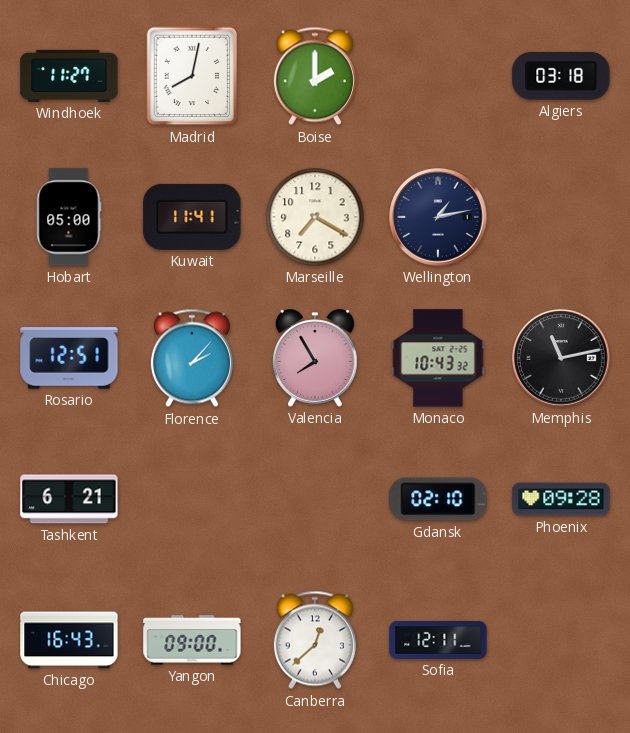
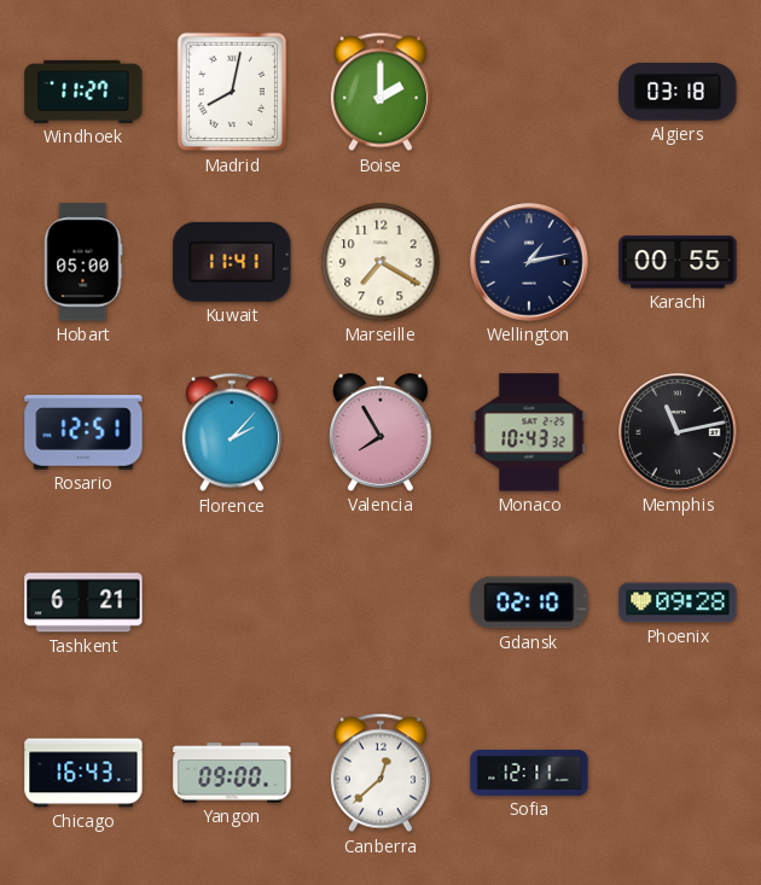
Karachi: none -> 00:55
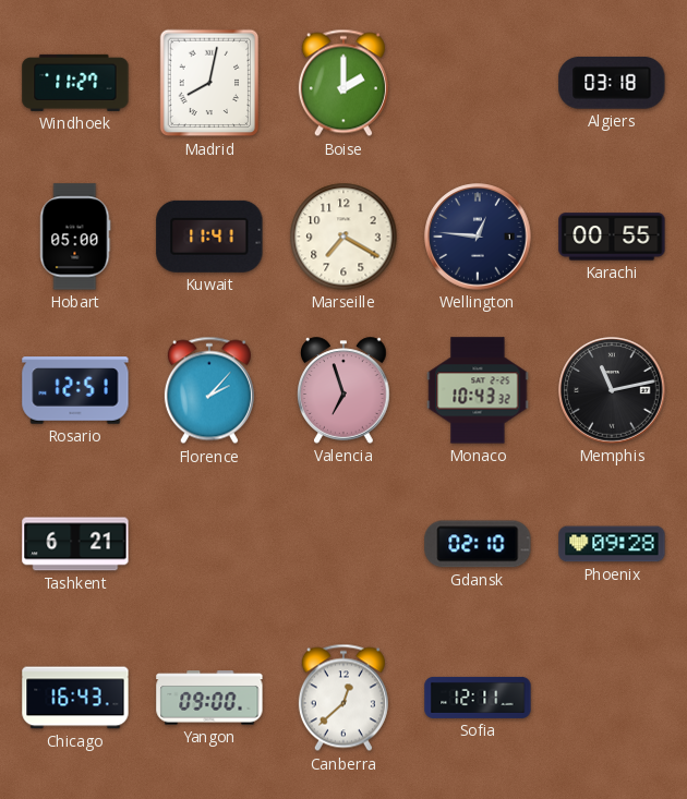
Wellington: 1:13 -> 12:46
Valencia: 7:55 -> 6:57
